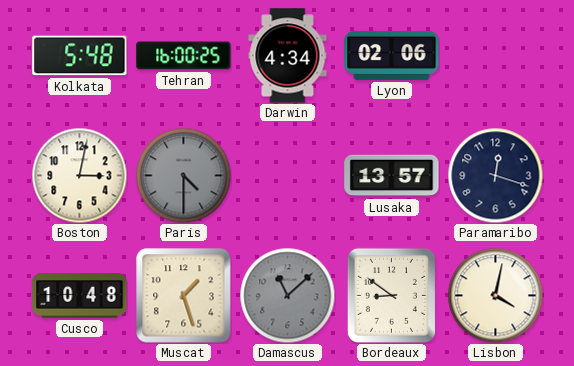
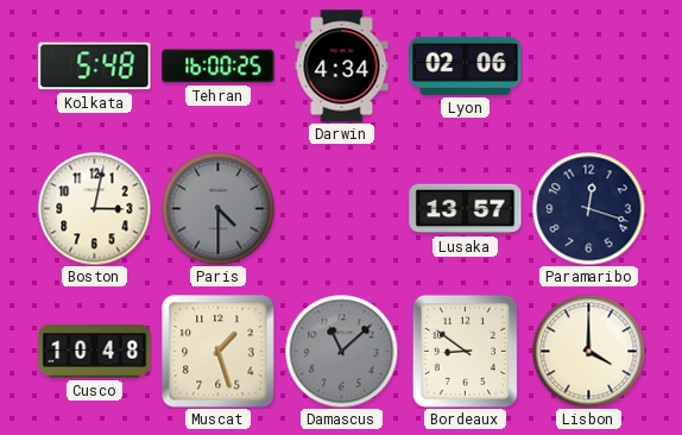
Lisbon: 4:02 -> 4:00
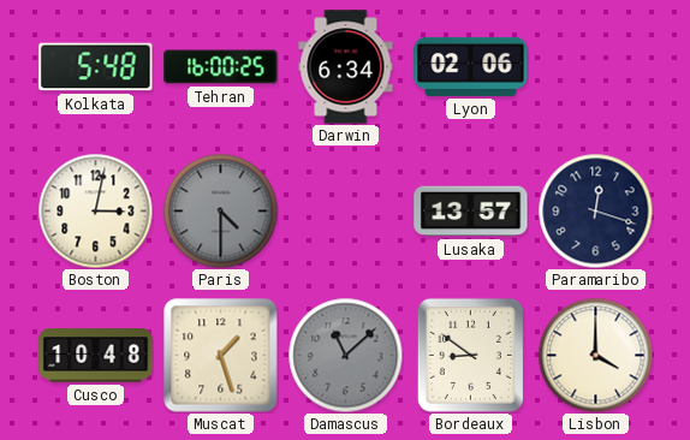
Darwin: 4:34 -> 6:34
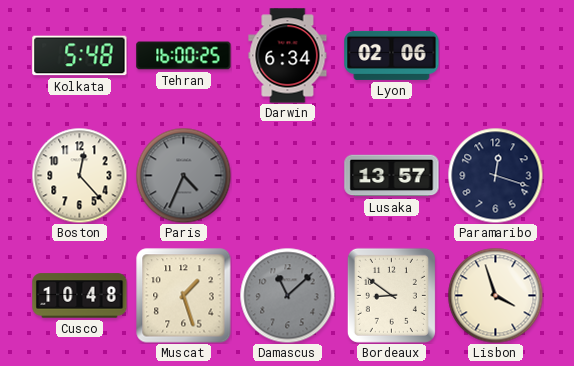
Boston: 3:02 -> 12:23
Paris: 4:30 -> 4:34
Lisbon: 4:00 -> 3:57
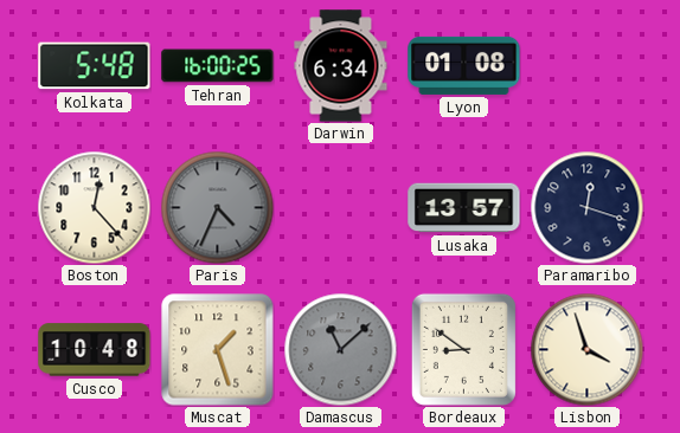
Lyon: 02:06 -> 01:08
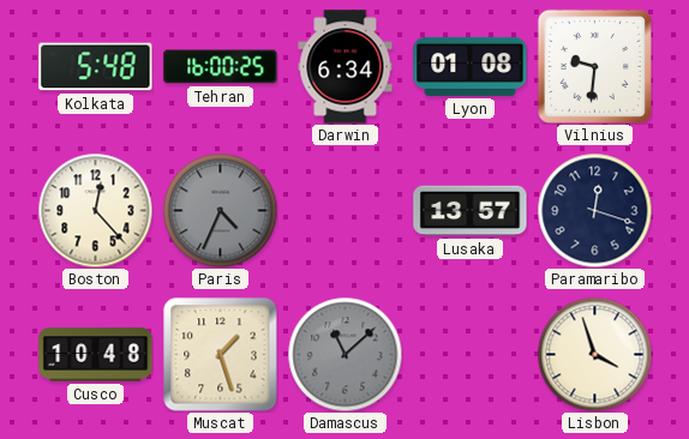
Vilnius: none -> 9:31
Bordeaux: 8:51 -> none
